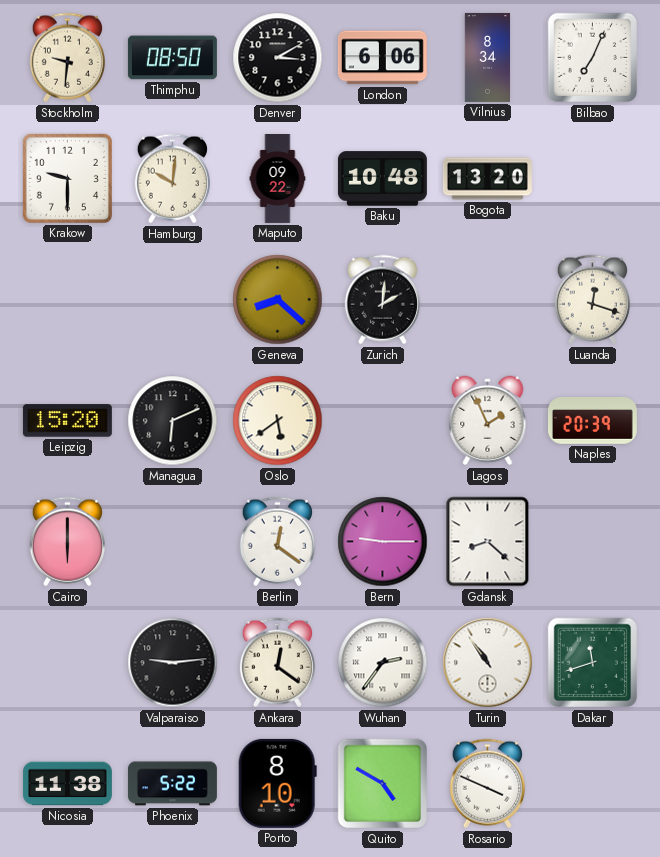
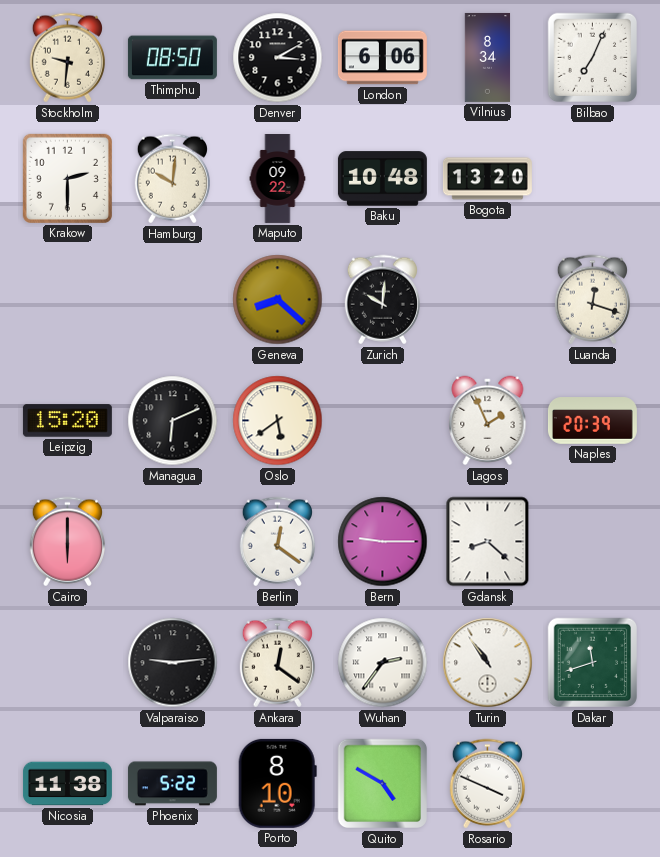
Krakow: 9:30 -> 2:30
Zurich: 2:01 -> 10:01
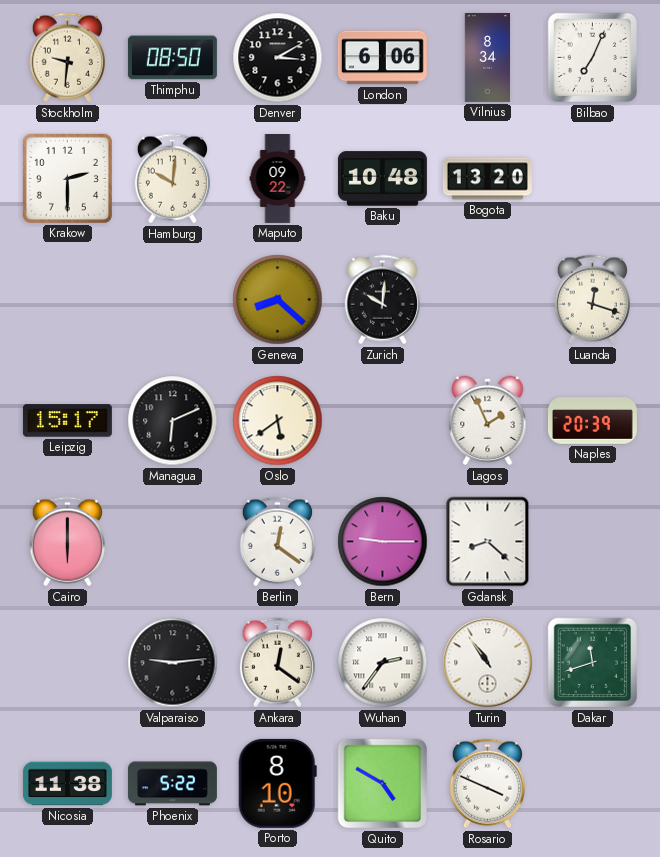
Leipzig: 15:20 -> 15:17
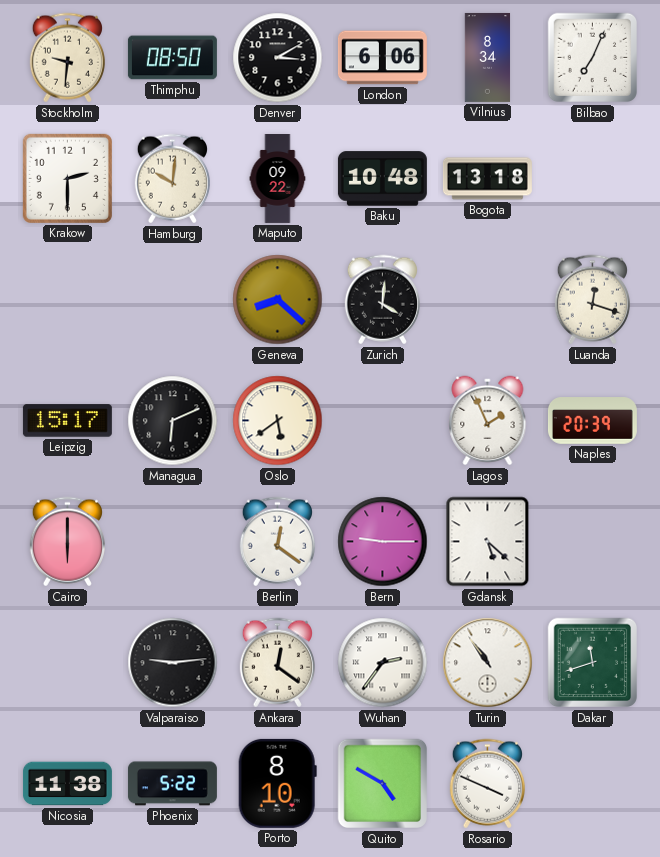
Bogota: 13:20 -> 13:18
Zurich: 10:01 -> 4:01
Gdansk: 8:22 -> 5:22
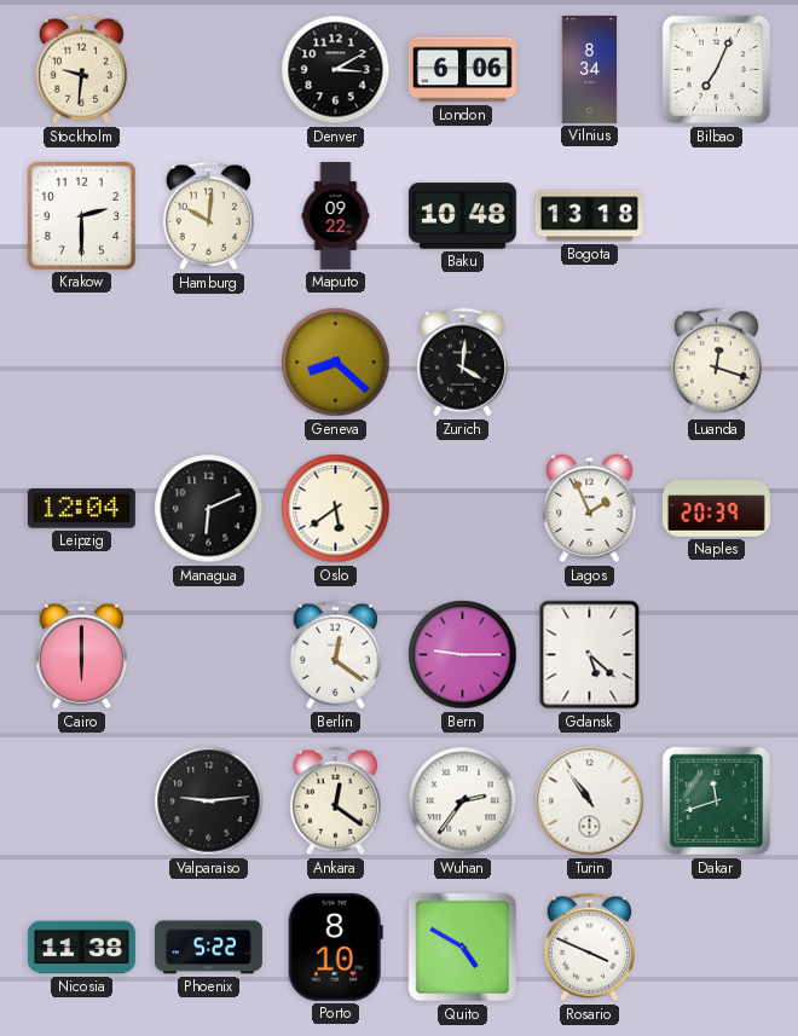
Thimphu: 08:50 -> none
Leipzig: 15:17 -> 12:04
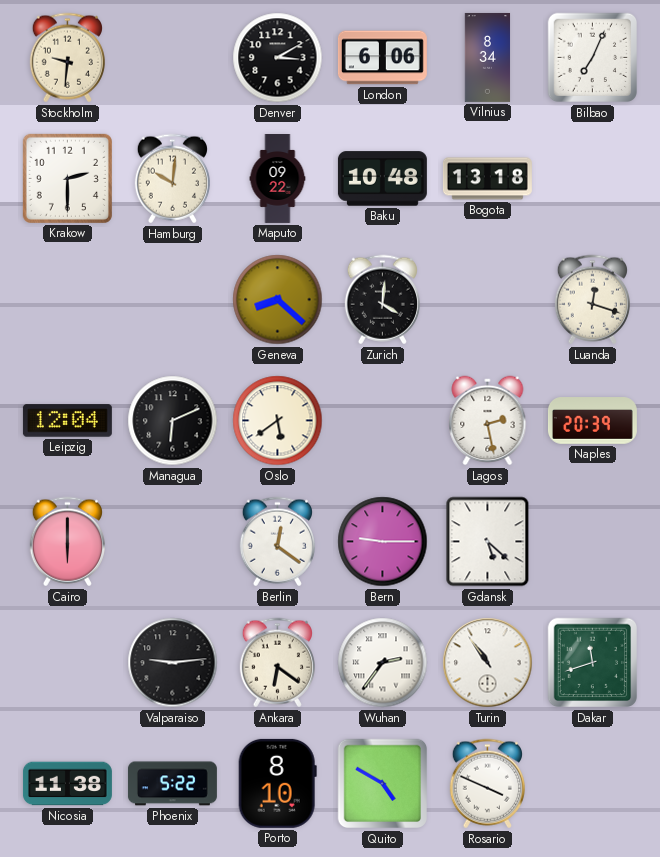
Lagos: 1:56 -> 2:28
Ankara: 12:21 -> 6:21
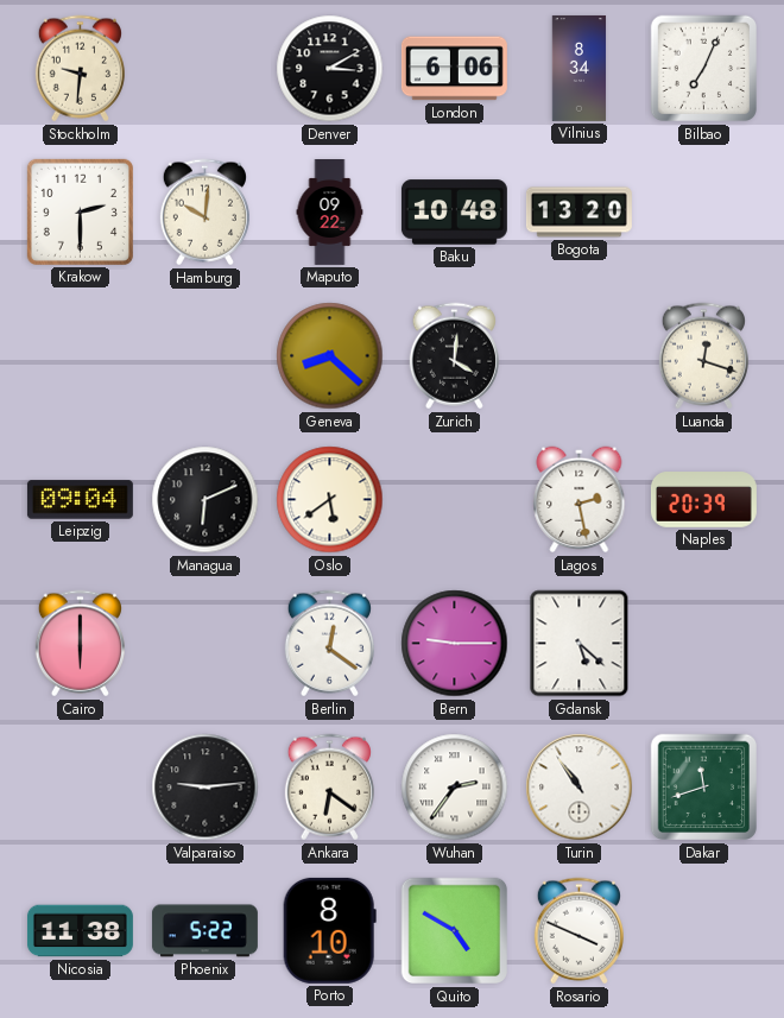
Bogota: 13:18 -> 13:20
Leipzig: 12:04 -> 09:04
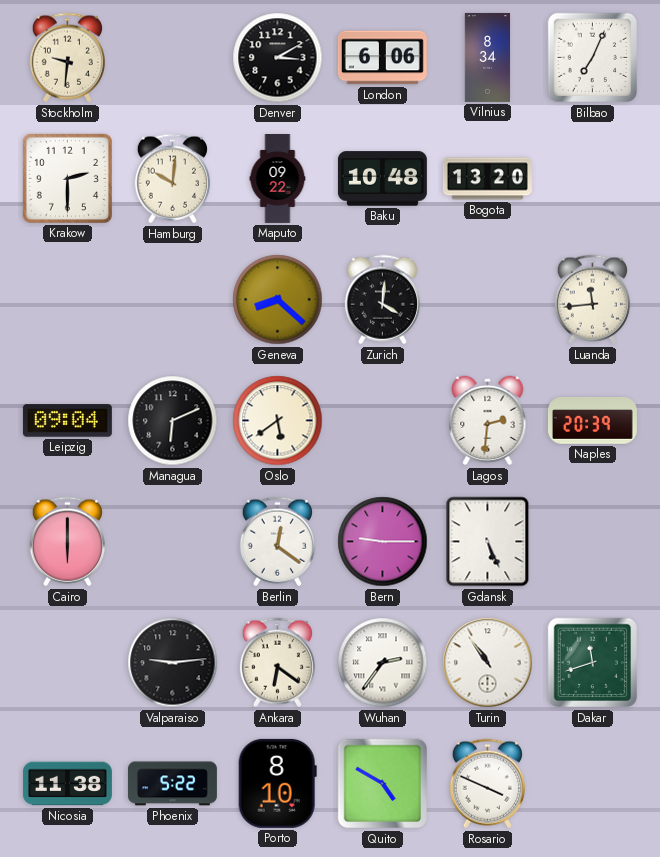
Luanda: 12:18 -> 11:44
Lagos: 2:28 -> 2:31
Gdansk: 5:22 -> 5:26
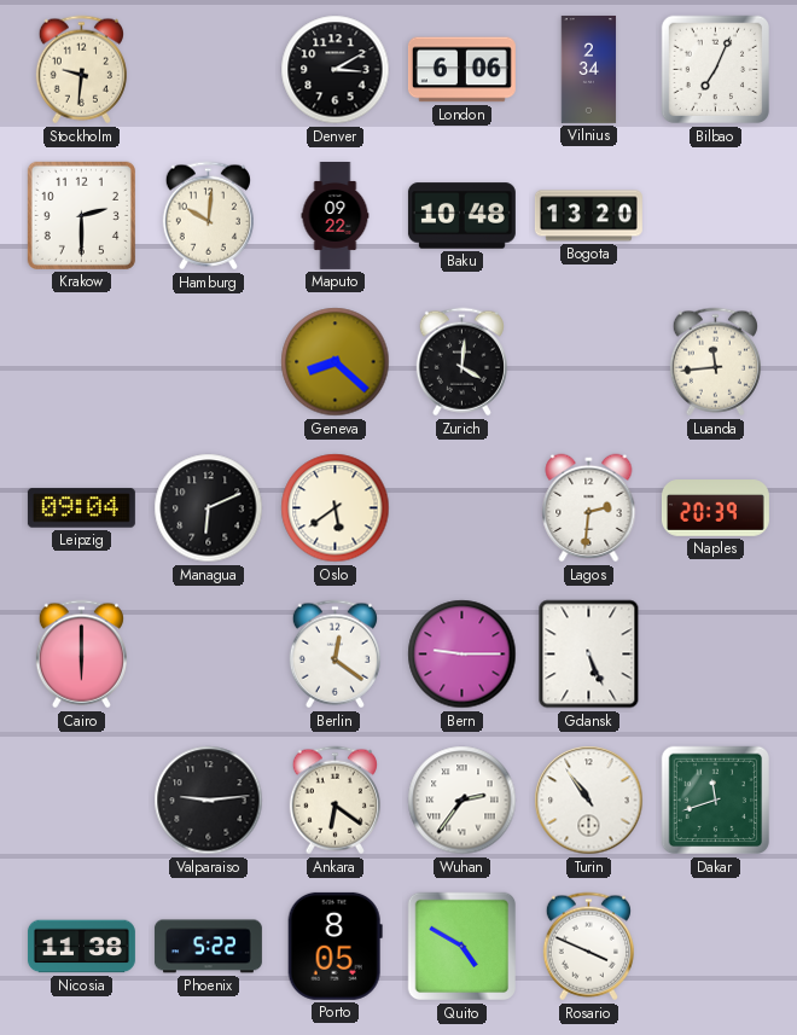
Vilnius: 8:34 -> 2:34
Porto: 8:10 -> 8:05
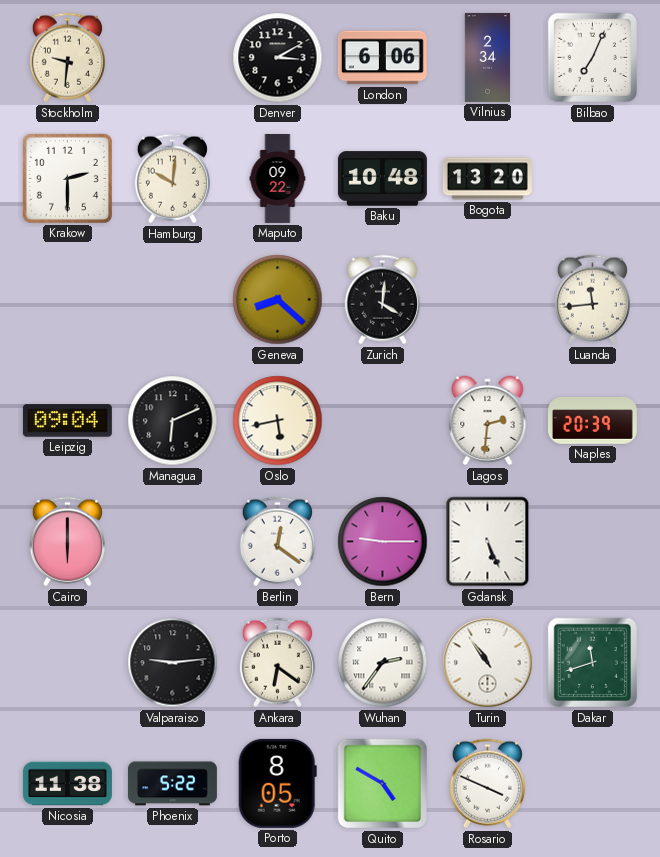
Oslo: 5:39 -> 5:43
